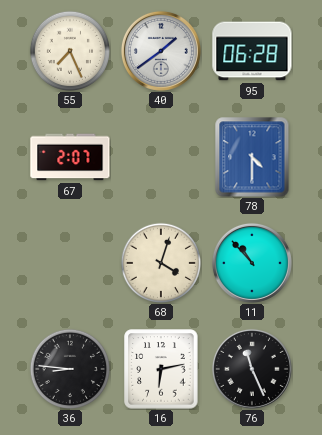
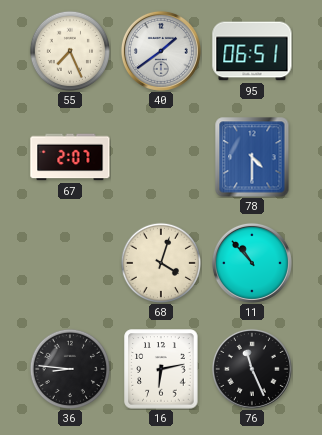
95: 06:28 -> 06:51
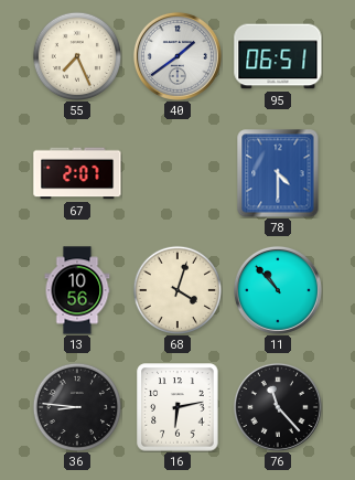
13: none -> 10:56
76: 11:26 -> 11:23
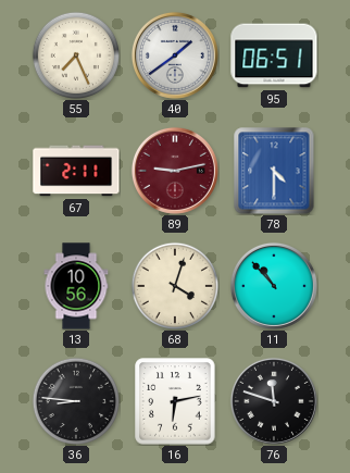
67: 2:07 -> 2:11
89: none -> 9:13
76: 11:23 -> 11:48
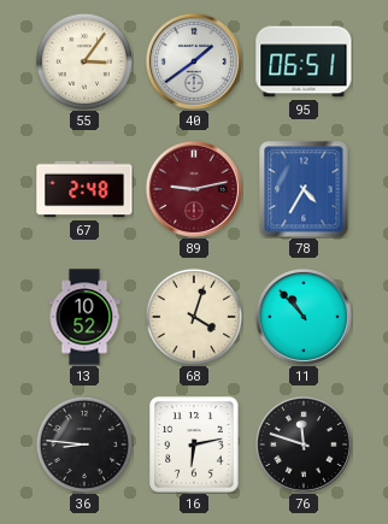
55: 7:26 -> 3:06
67: 2:11 -> 2:48
78: 4:30 -> 4:35
13: 10:56 -> 10:52
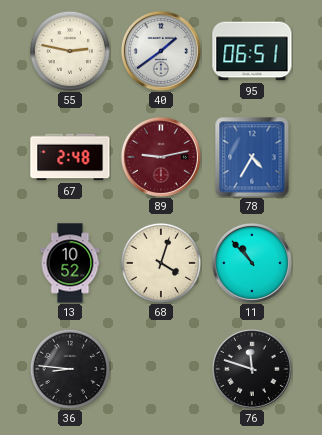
55: 3:06 -> 2:47
16: 6:13 -> none
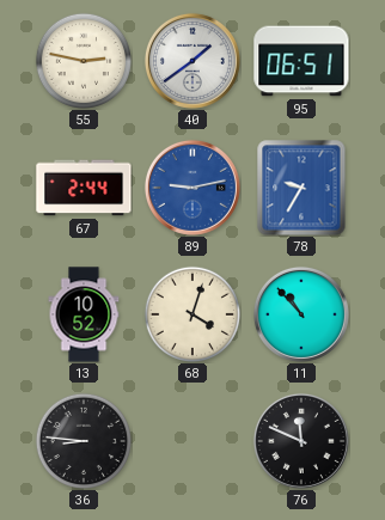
67: 2:48 -> 2:44
89 dial: burgundy -> blue
78: 4:35 -> 9:35
76: 11:48 -> 11:49
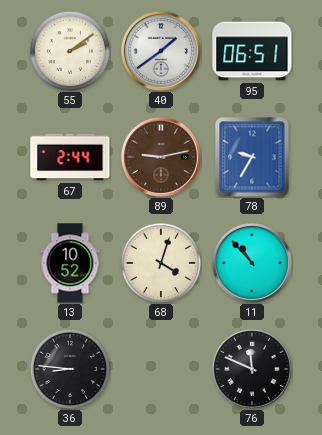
55: 2:47 -> 2:09
89 dial: blue -> brown
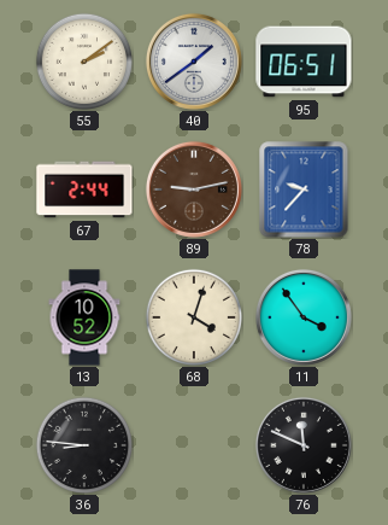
78: 9:35 -> 9:37
11: 10:53 -> 3:54
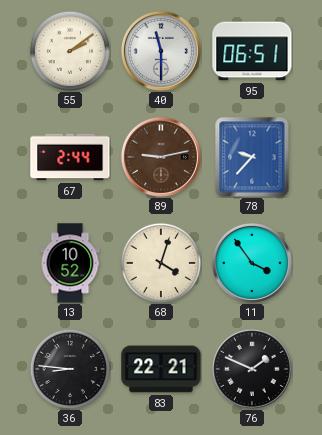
40: 1:39 -> 11:30
83: none -> 22:21
76: 11:49 -> 1:49
